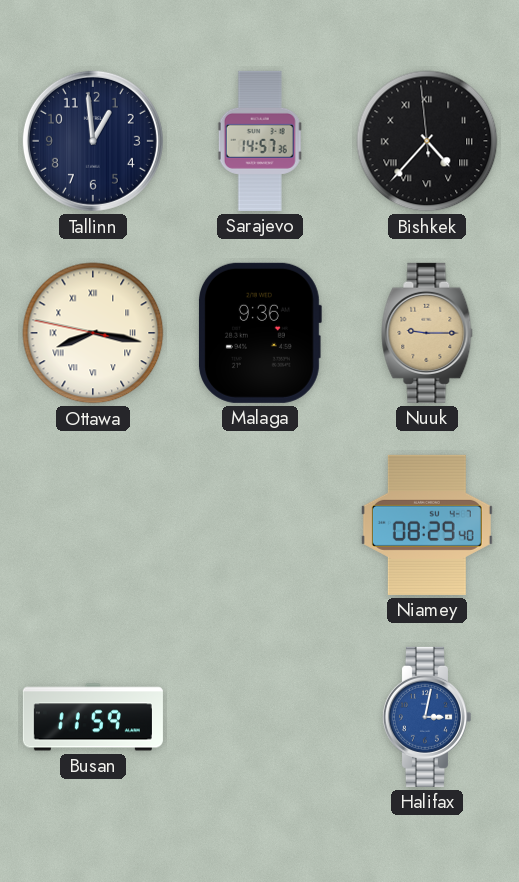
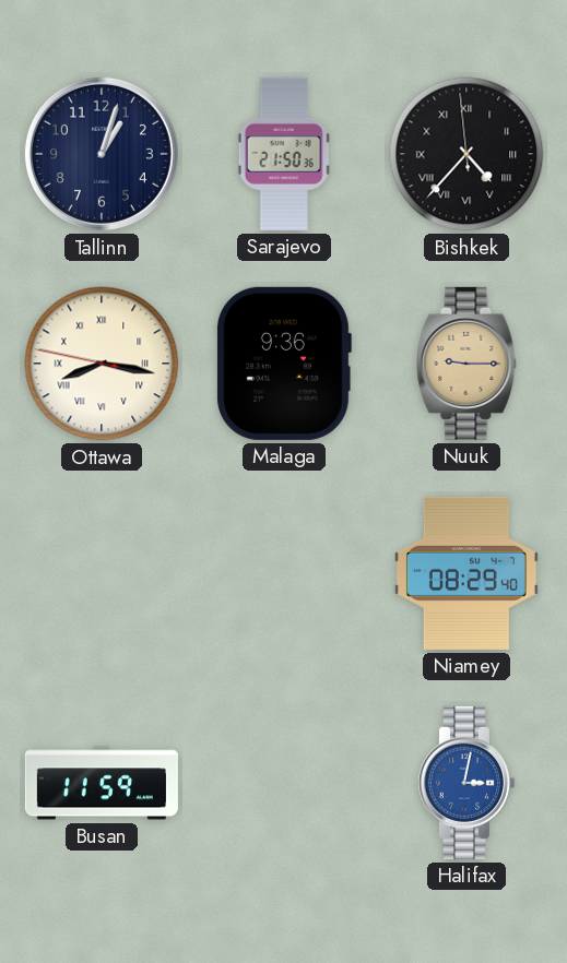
Tallinn: 12:59 -> 1:03
Sarajevo: 14:57 -> 21:50
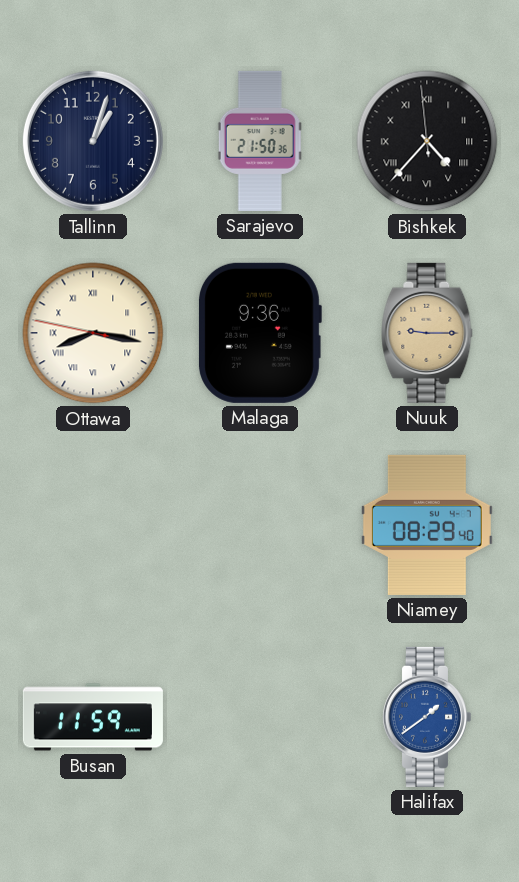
Halifax: 3:02 -> 1:39
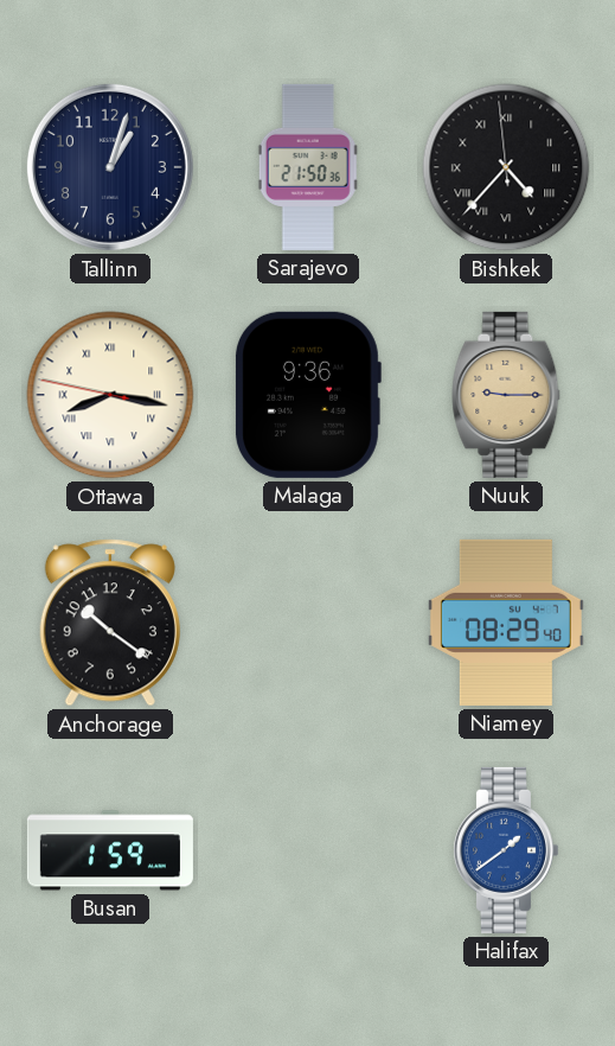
Anchorage: none -> 10:21
Busan: 11:59 -> 1:59
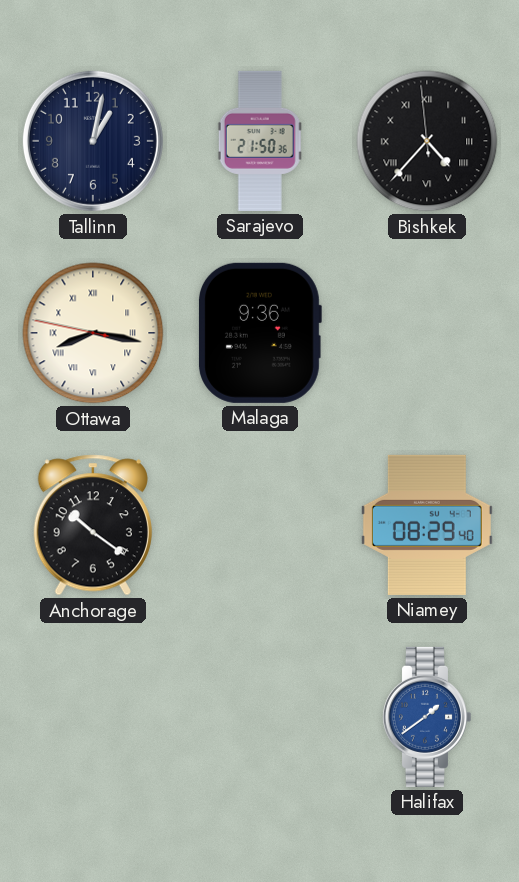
Tallinn: 1:03 -> 1:02
Nuuk: 9:15 -> none
Busan: 1:59 -> none
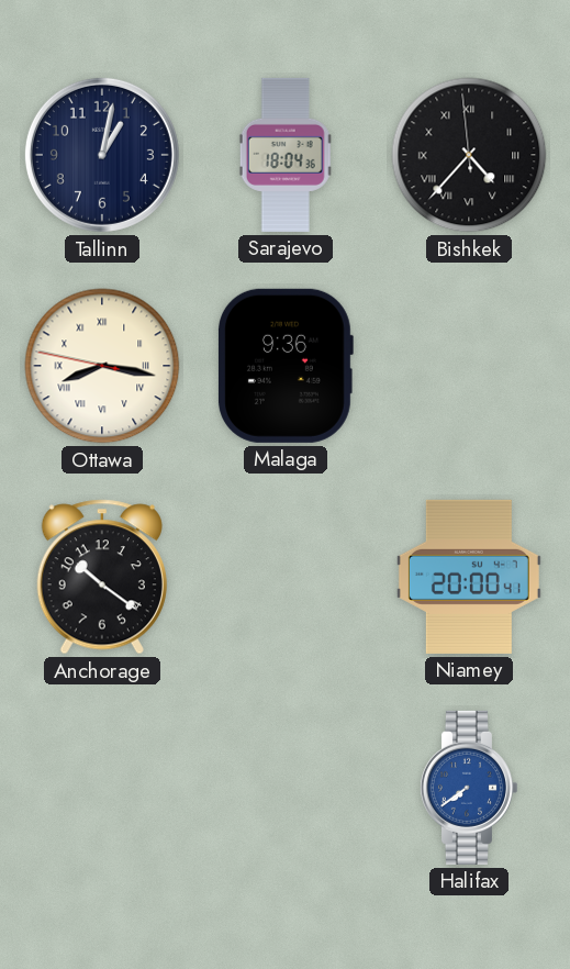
Sarajevo: 21:50 -> 18:04
Niamey: 08:29 -> 20:00
Halifax: 1:39 -> 7:39
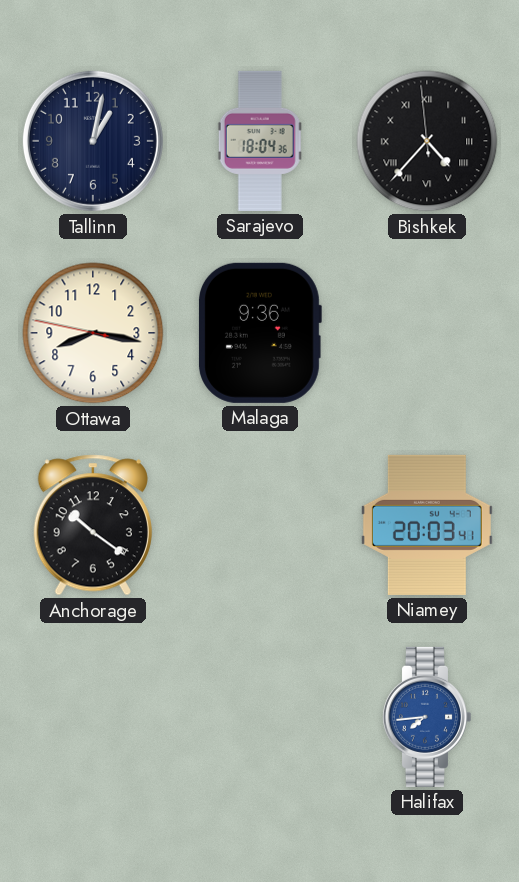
Ottawa numerals: Roman -> Arabic
Niamey: 20:00 -> 20:03
Halifax: 7:39 -> 7:44
